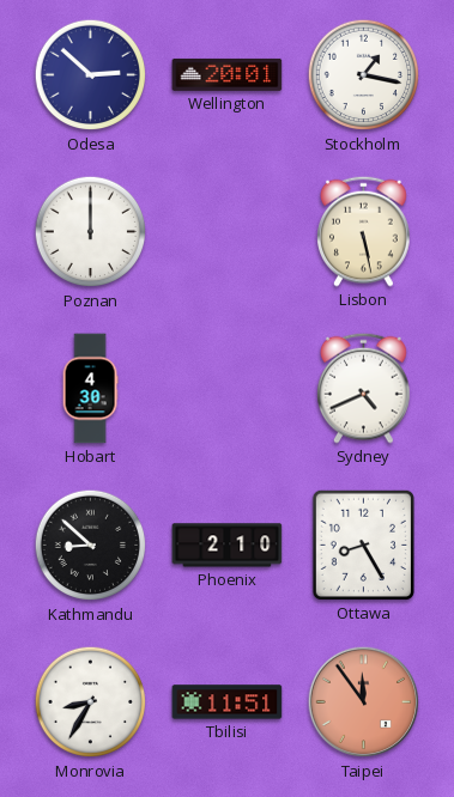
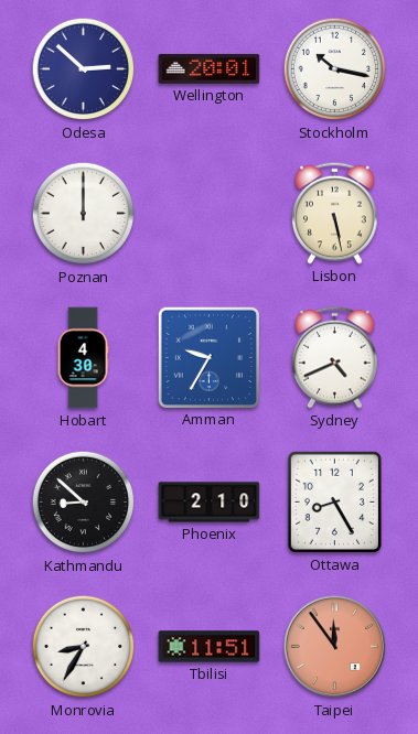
Stockholm: 1:17 -> 10:17
Amman: none -> 9:35
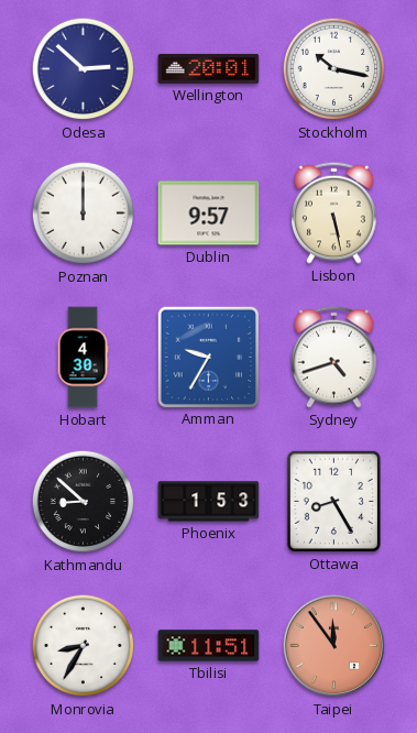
Dublin: none -> 9:57
Sydney: 4:41 -> 4:42
Phoenix: 2:10 -> 1:53
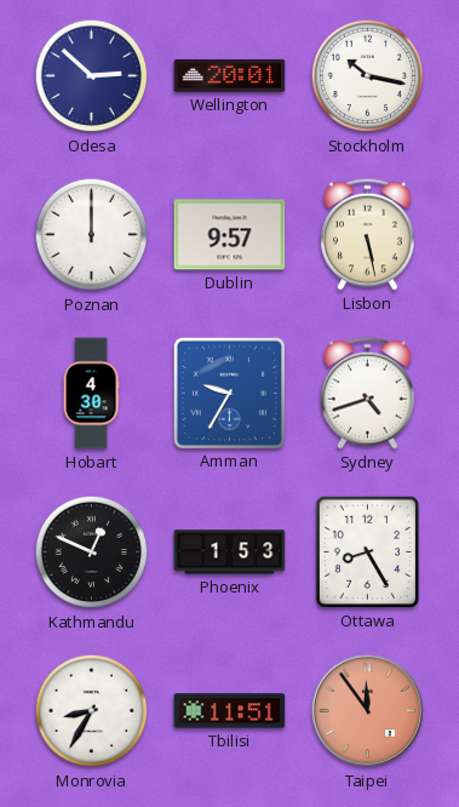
Kathmandu: 8:52 -> 12:49
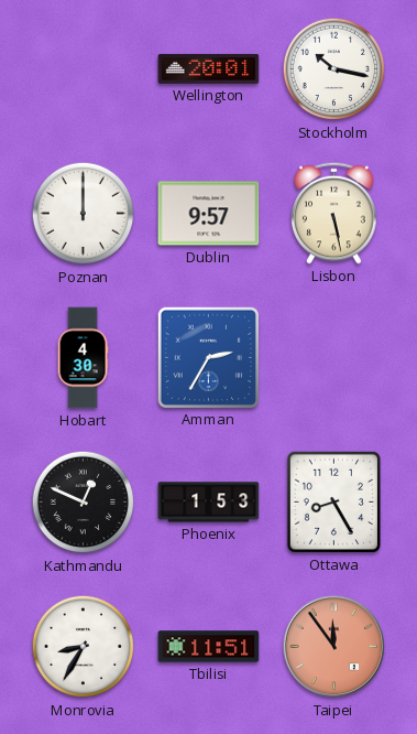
Odesa: 2:52 -> none
Amman: 9:35 -> 2:35
Sydney: 4:42 -> none
